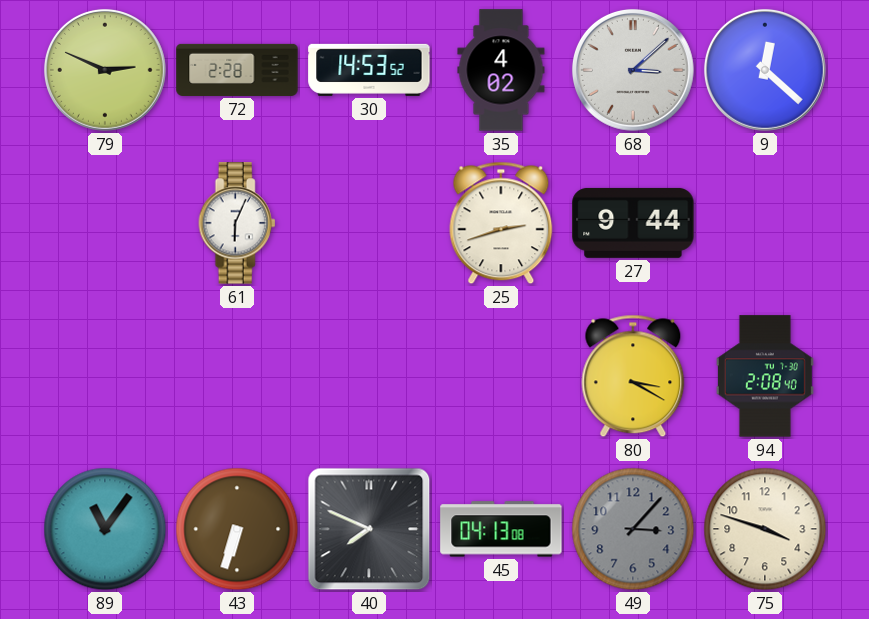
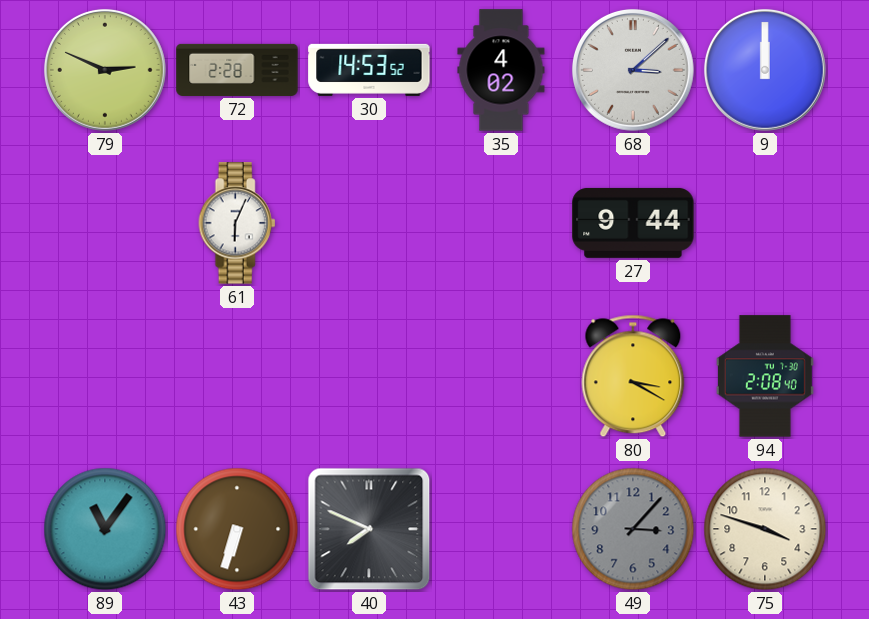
9: 12:22 -> 12:00
25: 2:42 -> none
45: 04:13 -> none
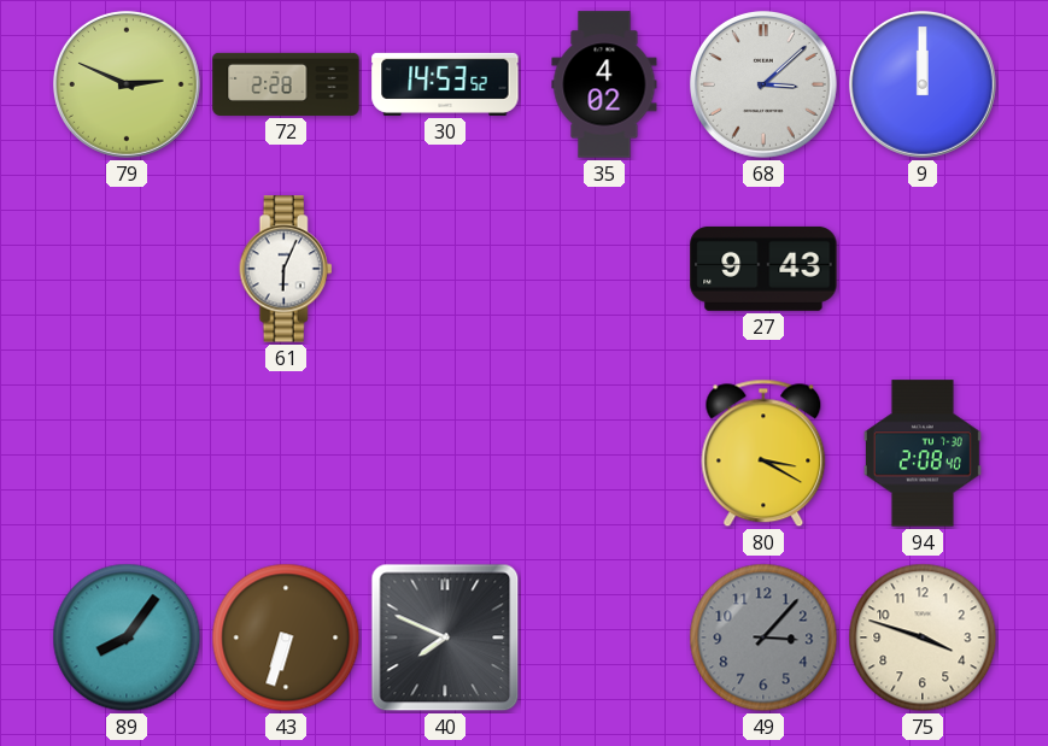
27: 9:44 -> 9:43
89: 11:06 -> 8:06
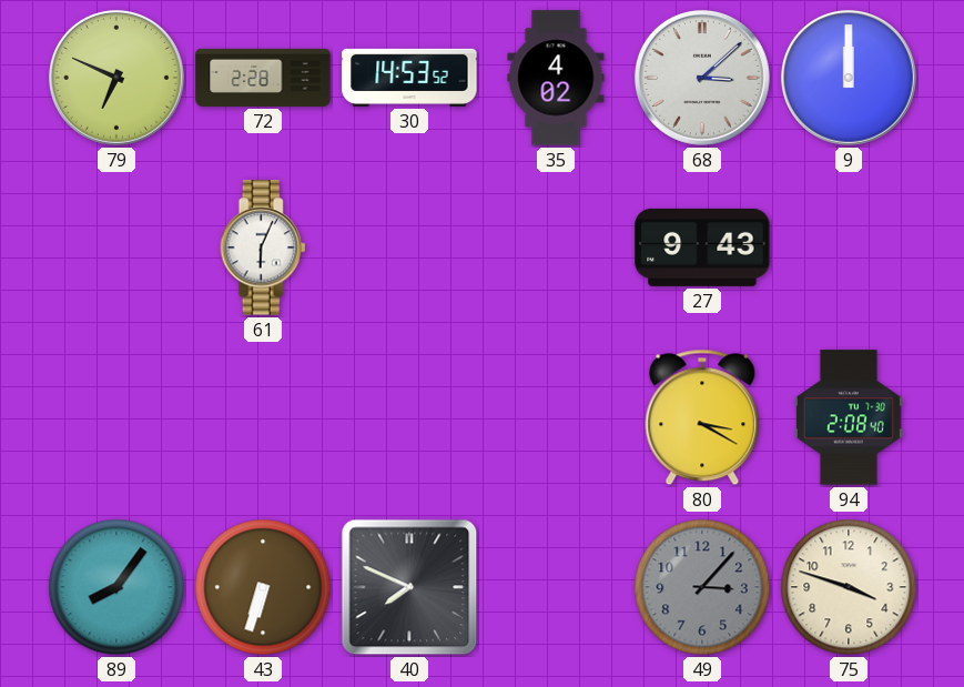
79: 2:49 -> 6:49
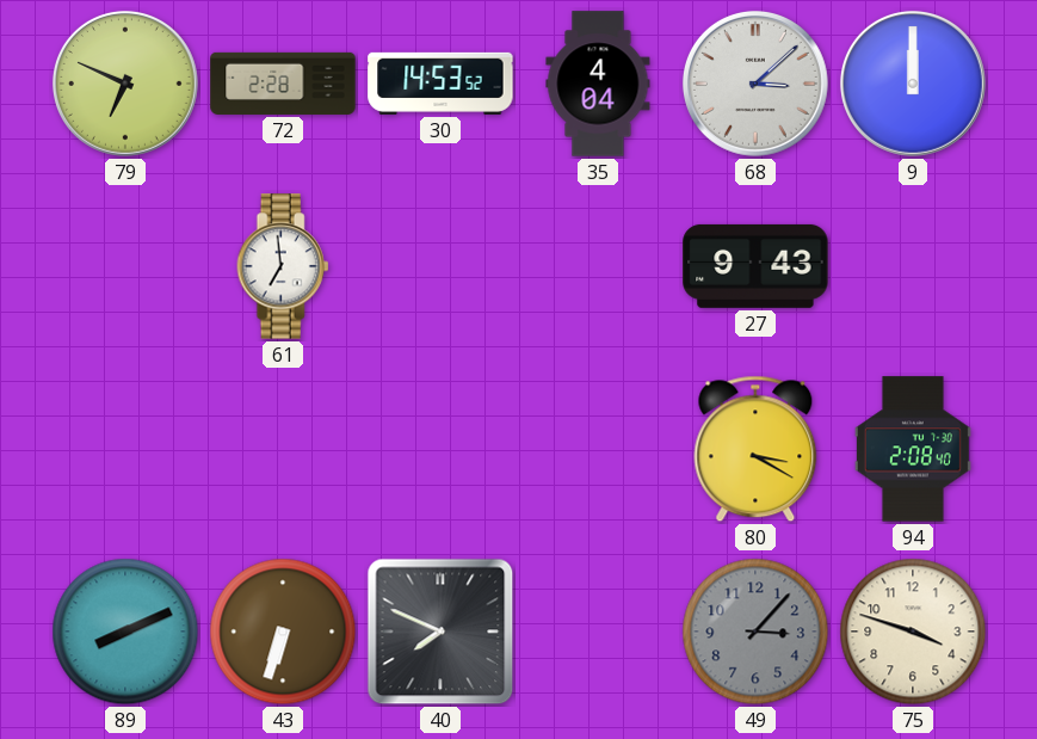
35: 4:02 -> 4:04
61: 6:04 -> 6:59
89: 8:06 -> 8:11
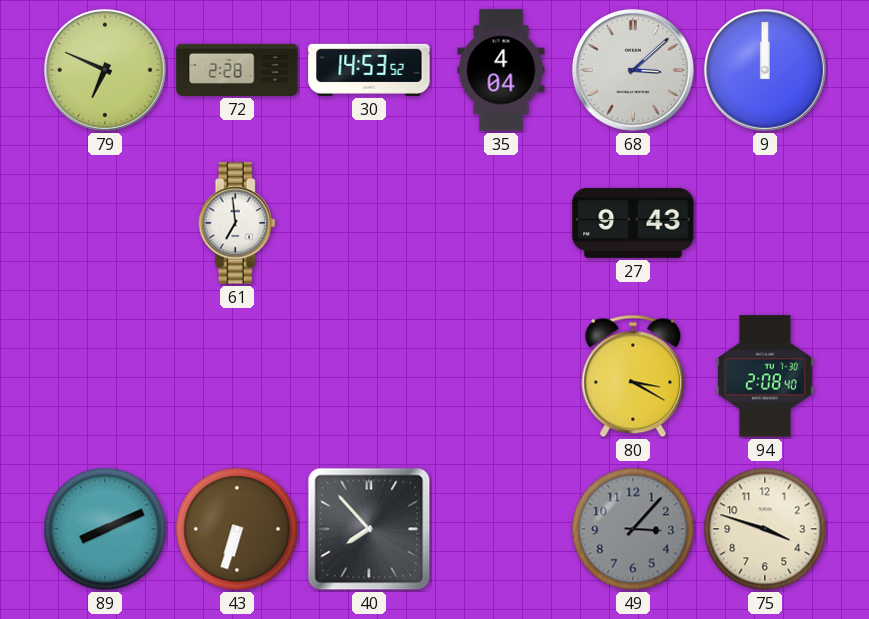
40: 7:49 -> 7:53
